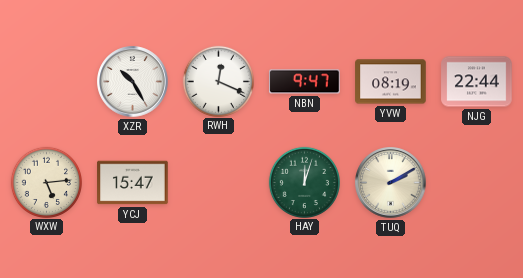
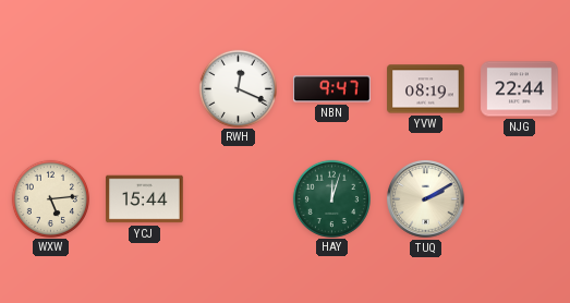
XZR: 10:25 -> none
YCJ: 15:47 -> 15:44
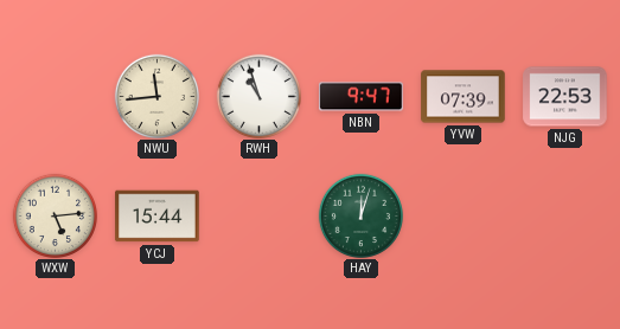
NWU: none -> 11:44
RWH: 12:19 -> 10:57
YVW: 08:19 -> 07:39
NJG: 22:44 -> 22:53
TUQ: 2:10 -> none
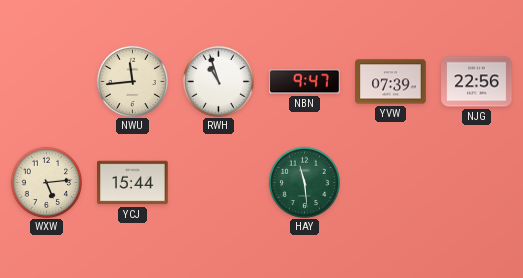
NJG: 22:53 -> 22:56
HAY: 12:03 -> 11:29
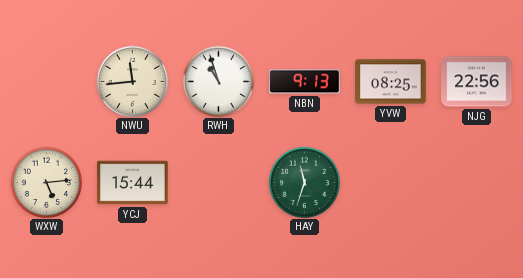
NBN: 9:47 -> 9:13
YVW: 07:39 -> 08:25
HAY: 11:29 -> 11:33
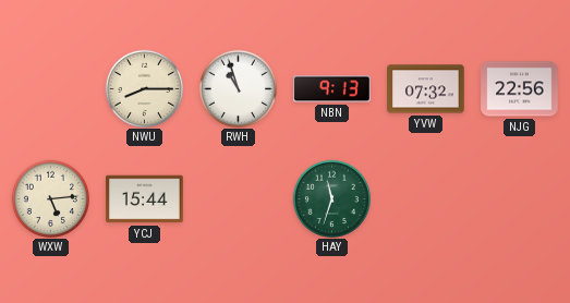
NWU: 11:44 -> 8:15
YVW: 08:25 -> 07:32
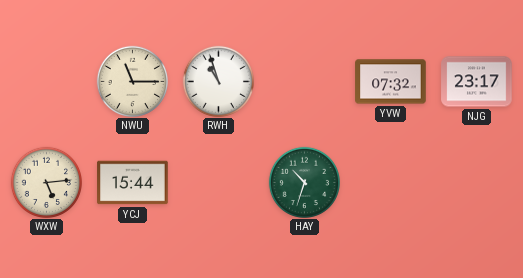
NWU: 8:15 -> 11:15
NBN: 9:13 -> none
NJG: 22:56 -> 23:17
HAY: 11:33 -> 10:33
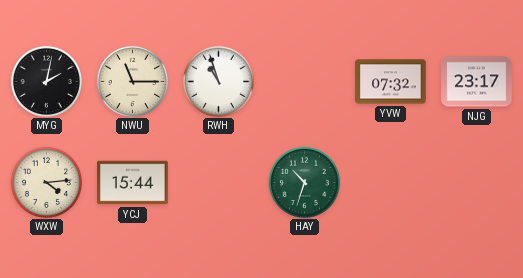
MYG: none -> 2:02
WXW: 5:14 -> 4:14
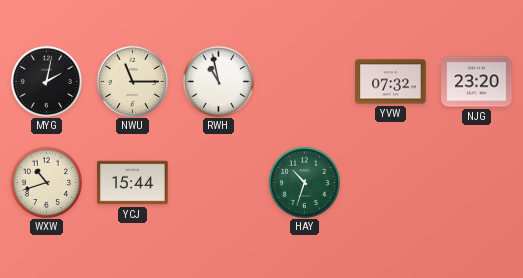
RWH: 10:57 -> 10:58
NJG: 23:17 -> 23:20
WXW: 4:14 -> 10:42
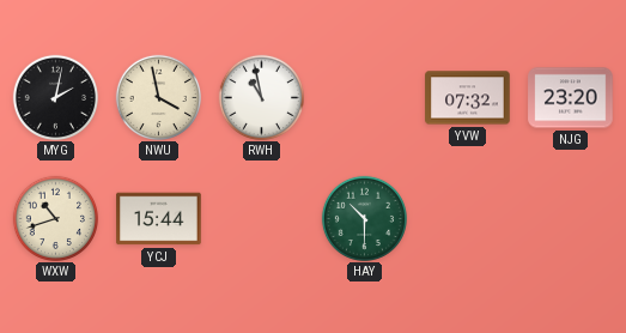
NWU: 11:15 -> 3:58
HAY: 10:33 -> 10:30
